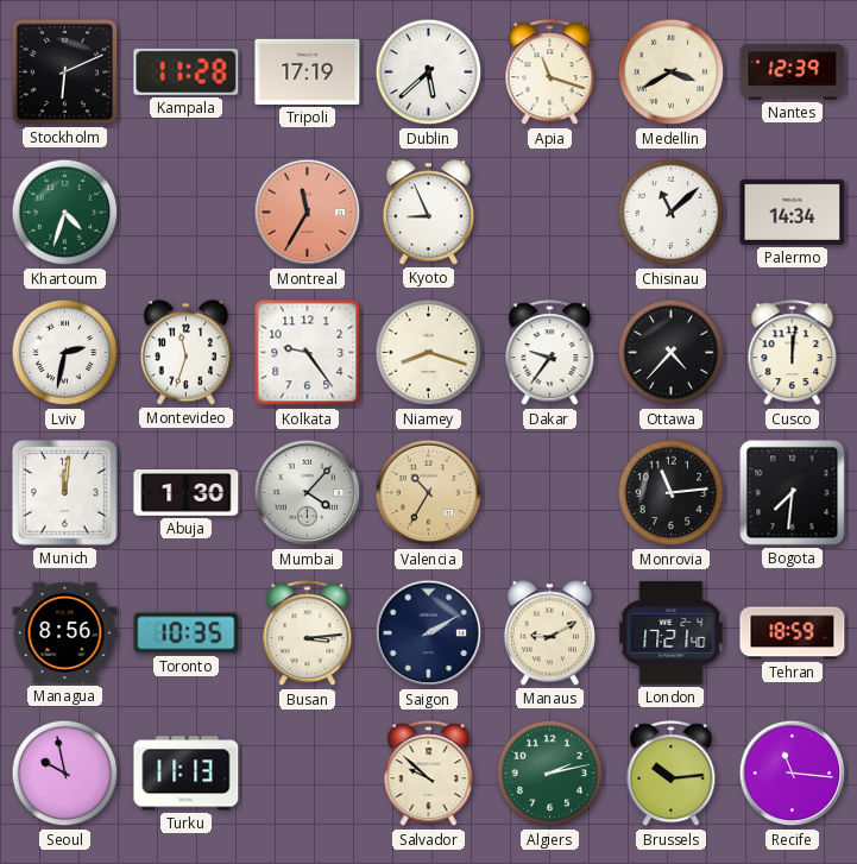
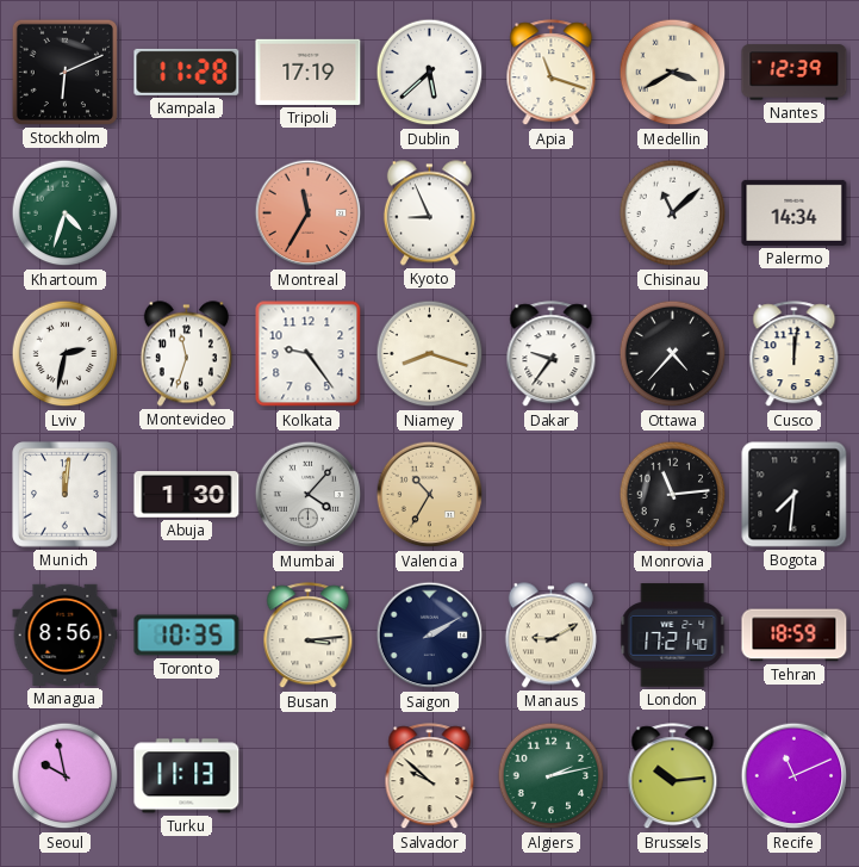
Recife: 11:16 -> 11:11
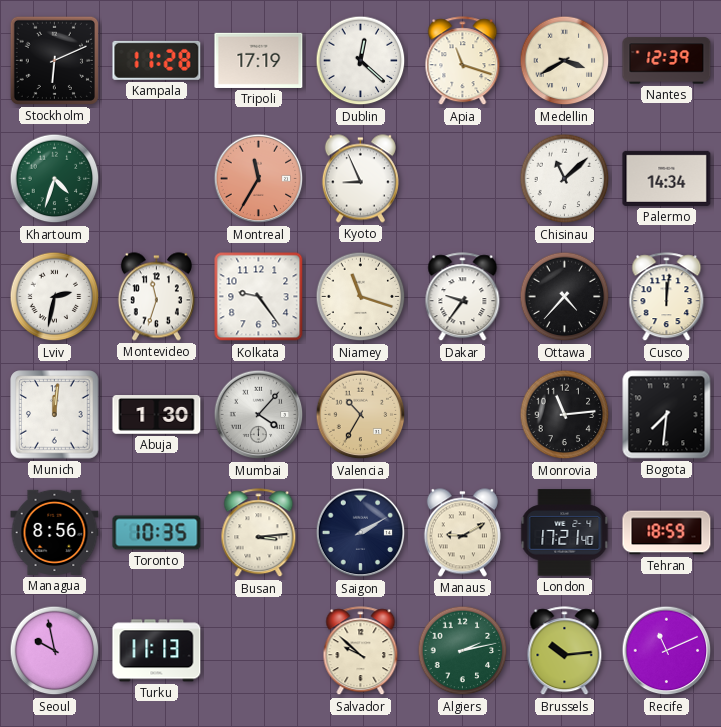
Dublin: 5:38 -> 12:22
Niamey: 8:18 -> 11:18
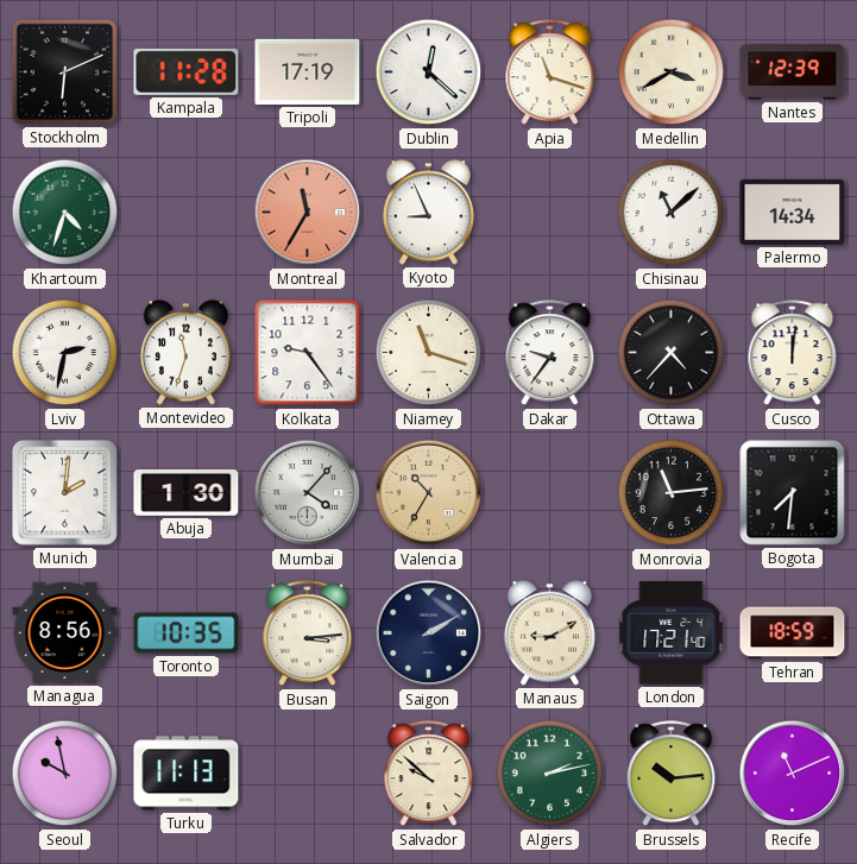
Munich: 12:01 -> 2:01
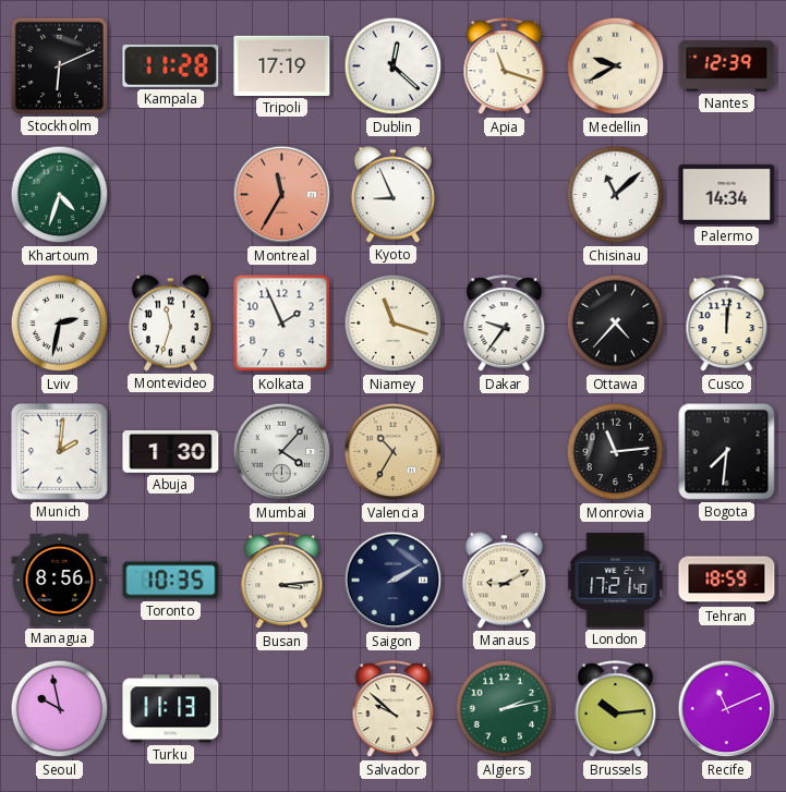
Medellin: 3:40 -> 9:40
Kolkata: 9:24 -> 1:56
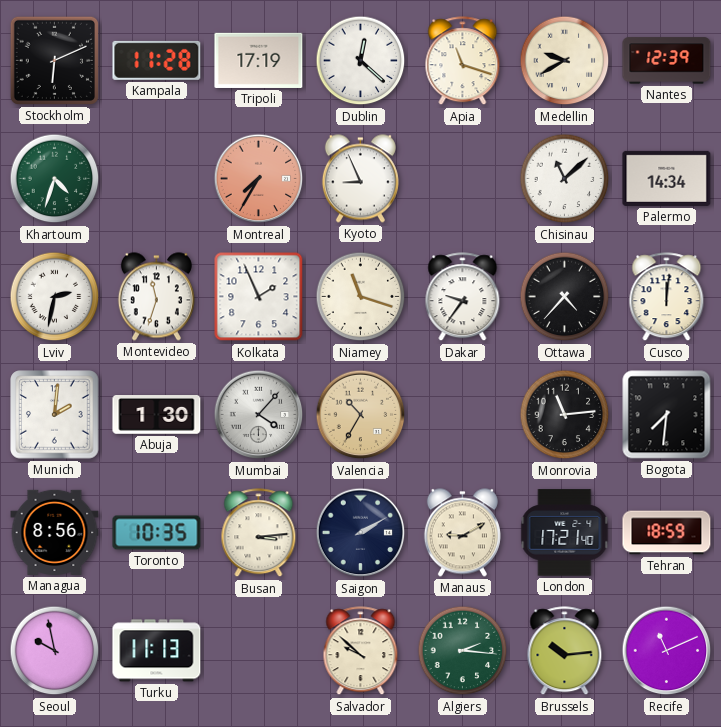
Montreal: 11:35 -> 7:35
Algiers: 2:13 -> 2:16
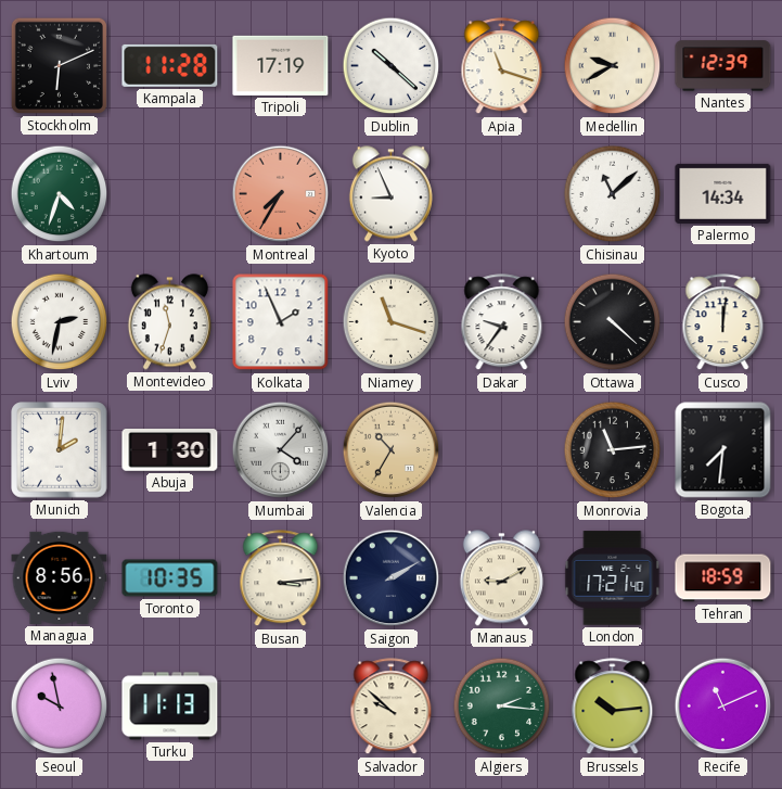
Dublin: 12:22 -> 10:22
Ottawa: 4:37 -> 4:22
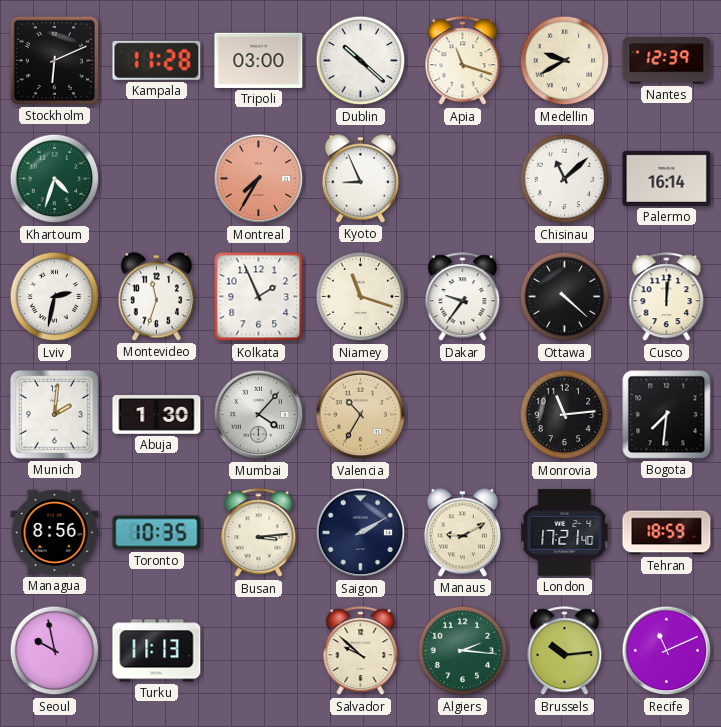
Tripoli: 17:19 -> 03:00
Palermo: 14:34 -> 16:14
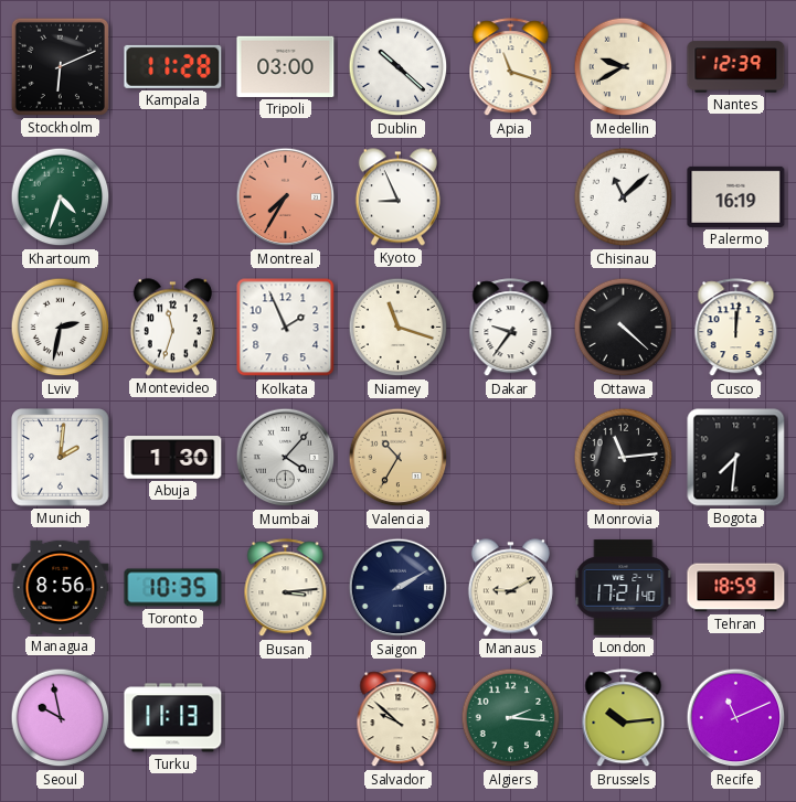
Palermo: 16:14 -> 16:19
